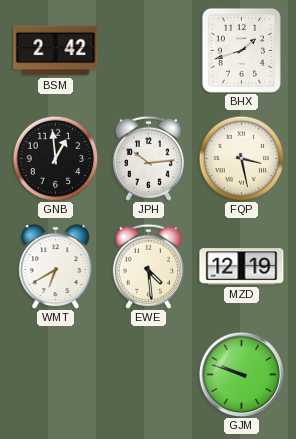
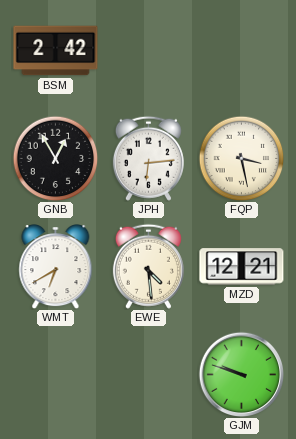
BHX: 1:42 -> none
GNB: 12:59 -> 12:55
JPH: 10:14 -> 6:14
MZD: 12:19 -> 12:21
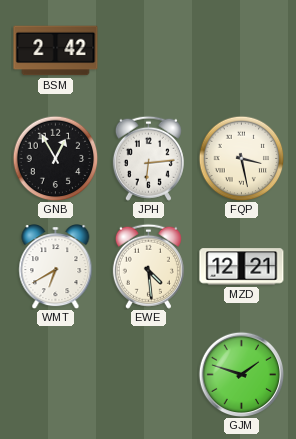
GJM: 9:48 -> 1:48
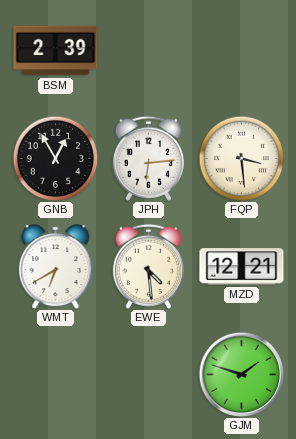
BSM: 2:42 -> 2:39
FQP: 3:28 -> 3:29
